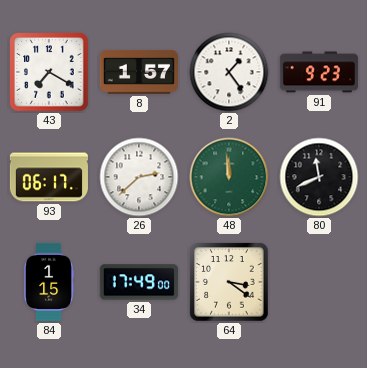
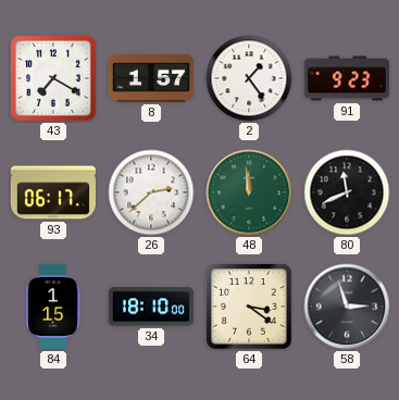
34: 17:49 -> 18:10
58: none -> 2:57
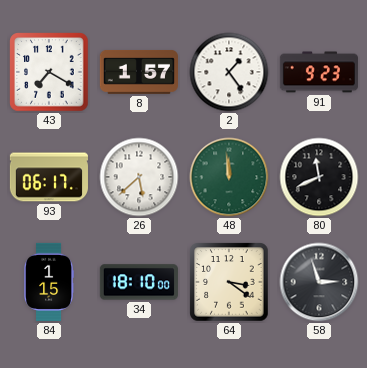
26: 2:38 -> 5:38
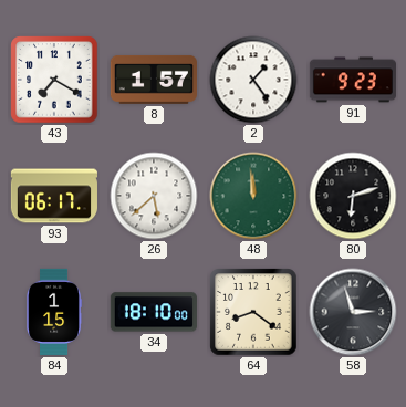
80: 11:41 -> 6:12
64: 3:21 -> 8:21
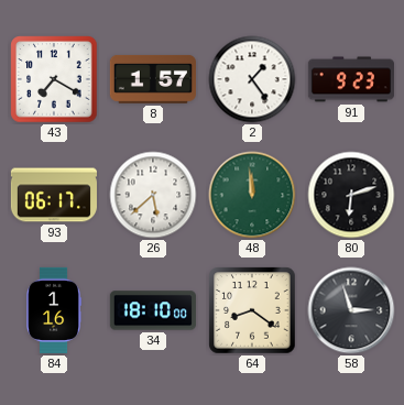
84: 1:15 -> 1:16
